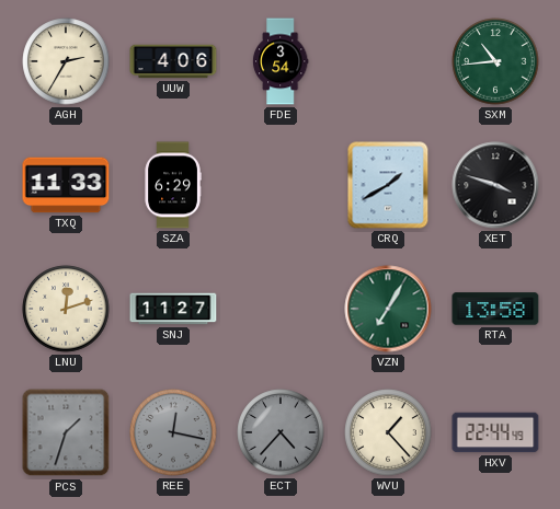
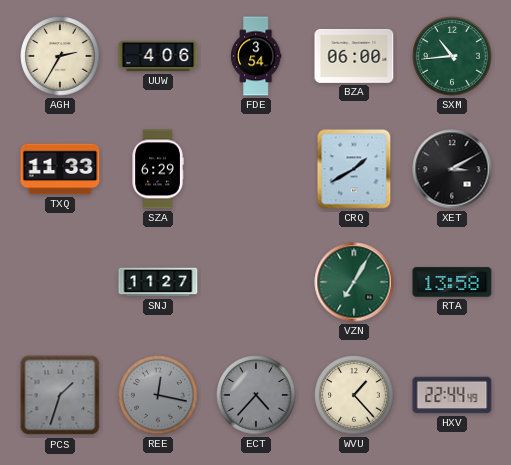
BZA: none -> 06:00
XET: 3:48 -> 3:10
LNU: 12:12 -> none
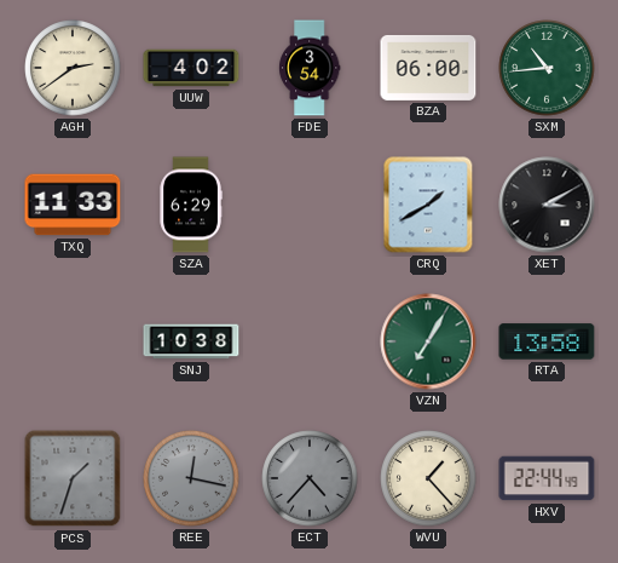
AGH: 2:35 -> 2:39
UUW: 4:06 -> 4:02
SNJ: 11:27 -> 10:38
